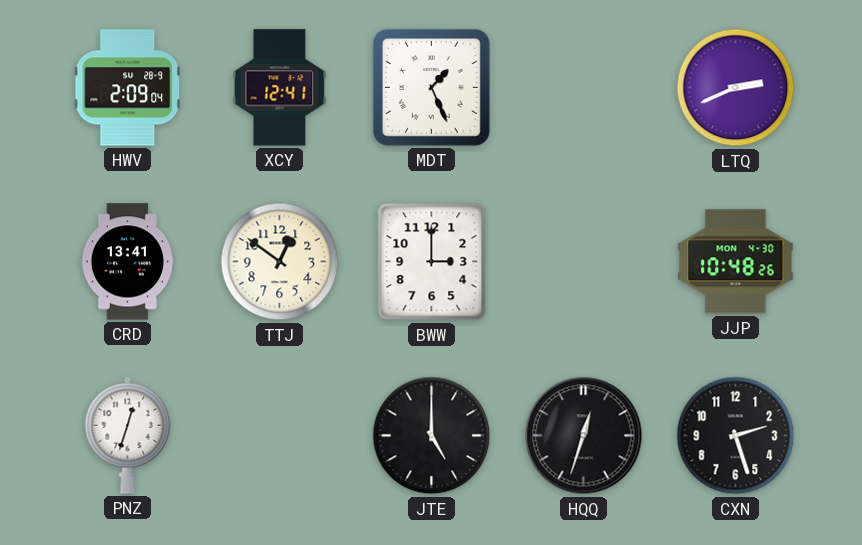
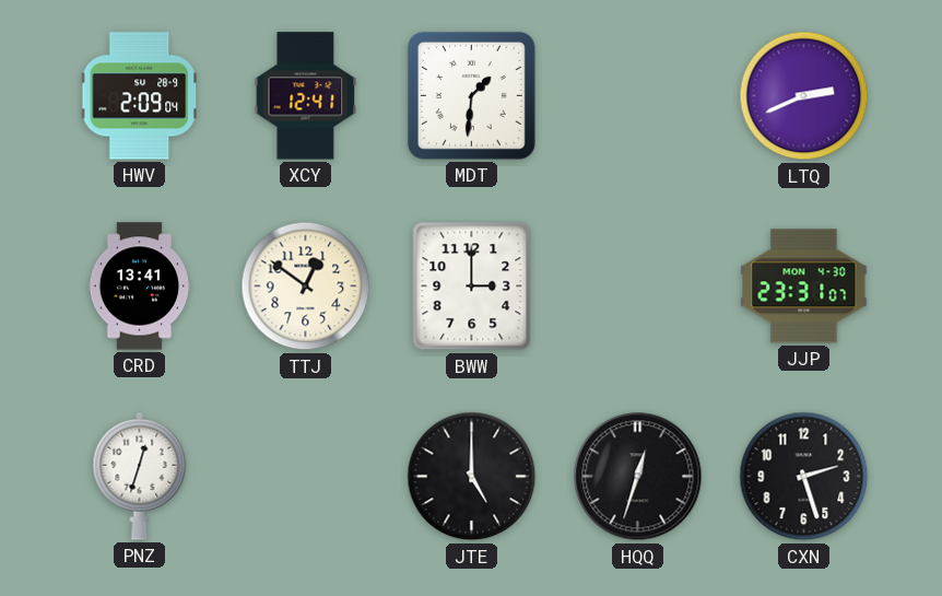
MDT: 1:26 -> 1:31
JJP: 10:48 -> 23:31
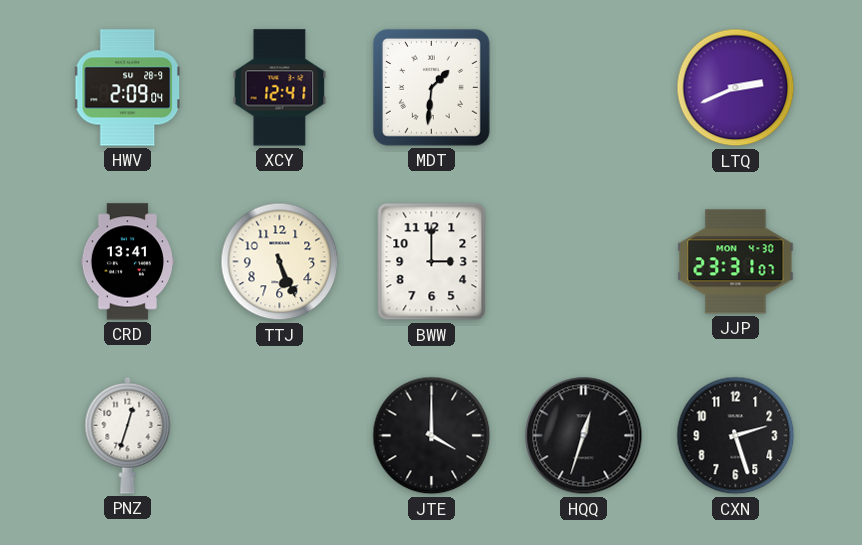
TTJ: 12:51 -> 5:26
JTE: 5:00 -> 4:00
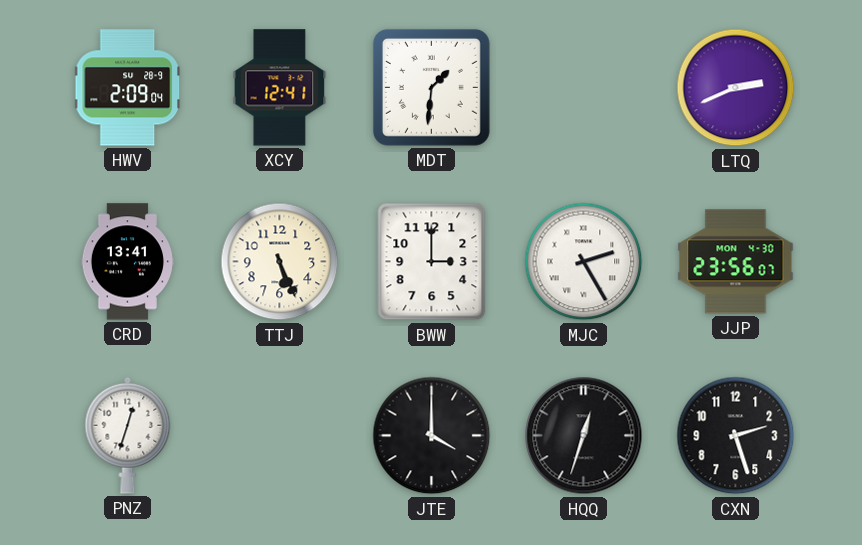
MJC: none -> 2:25
JJP: 23:31 -> 23:56
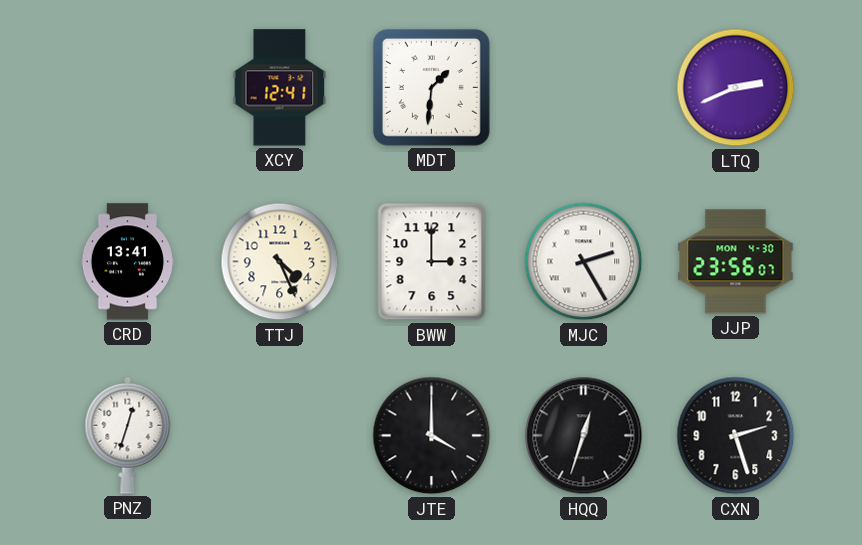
HWV: 2:09 -> none
TTJ: 5:26 -> 4:26
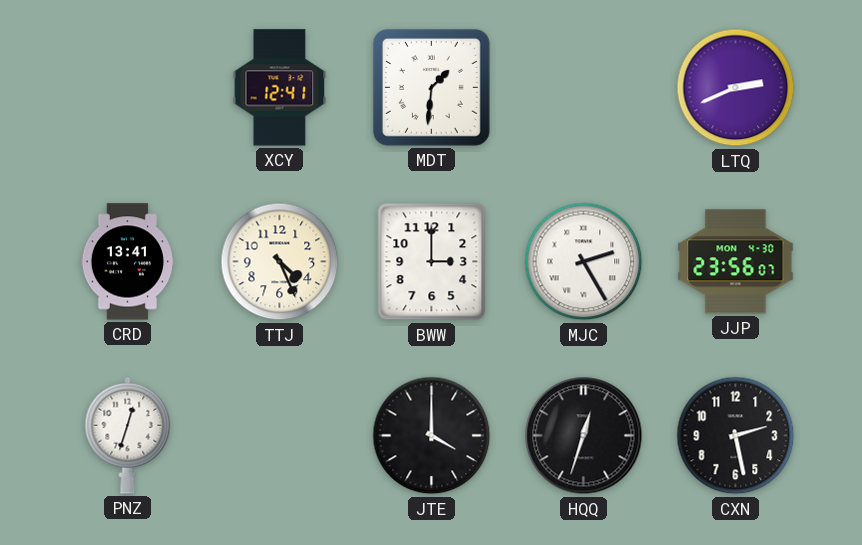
CXN: 2:27 -> 2:28
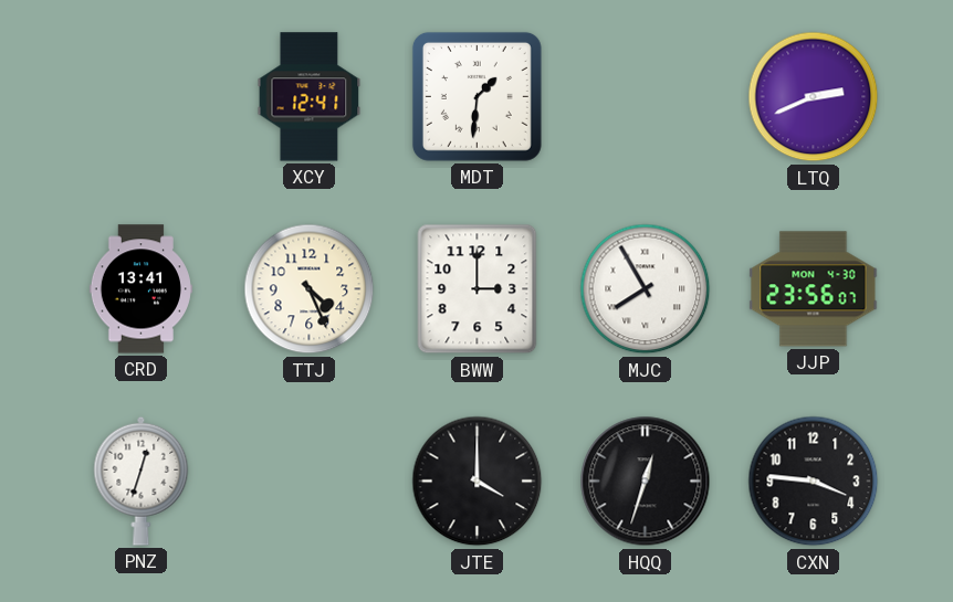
MJC: 2:25 -> 7:55
CXN: 2:28 -> 3:46
